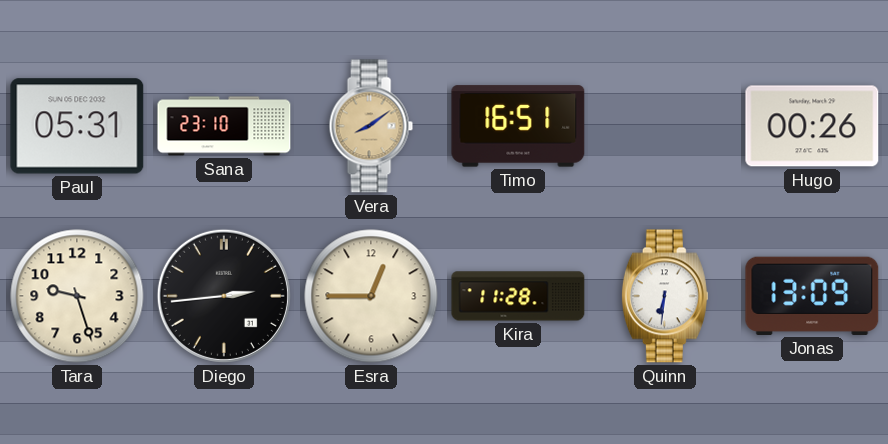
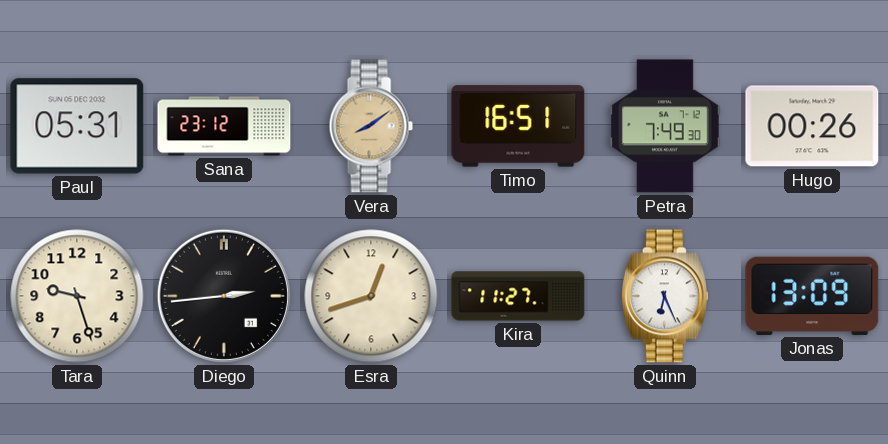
Sana: 23:10 -> 23:12
Petra: none -> 7:49
Esra: 12:45 -> 12:42
Kira: 11:28 -> 11:27
Quinn: 6:31 -> 6:26
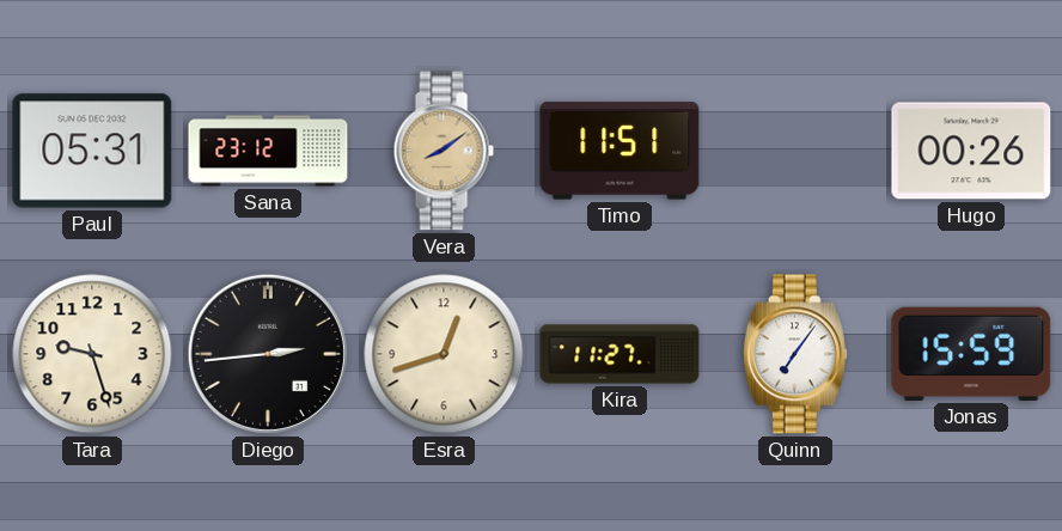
Timo: 16:51 -> 11:51
Petra: 7:49 -> none
Quinn: 6:26 -> 7:06
Jonas: 13:09 -> 15:59
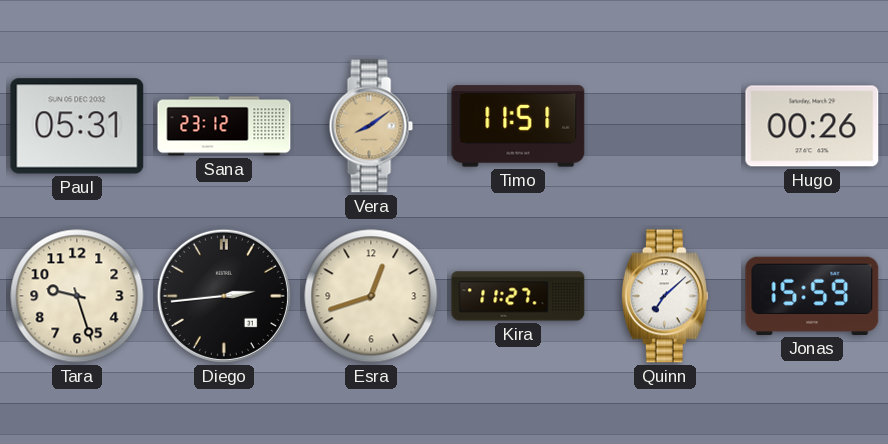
Quinn: 7:06 -> 7:08
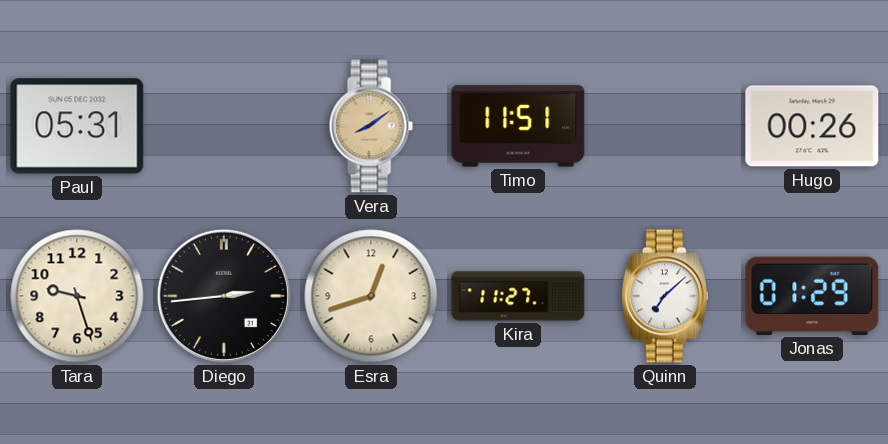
Sana: 23:12 -> none
Jonas: 15:59 -> 01:29
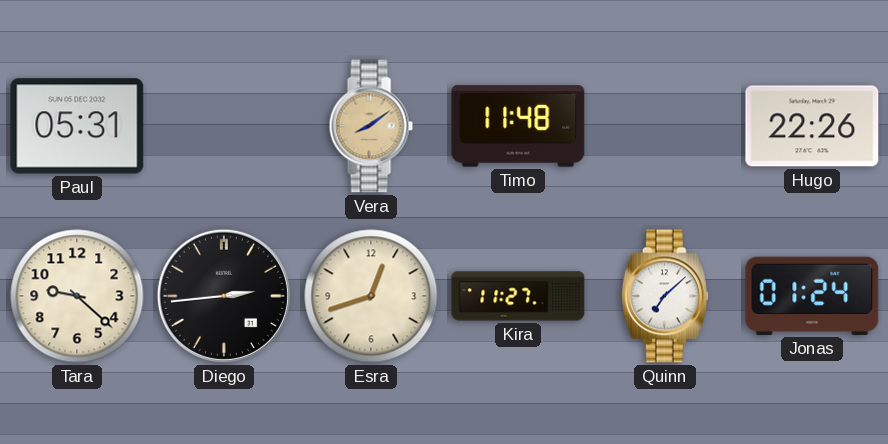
Timo: 11:51 -> 11:48
Hugo: 00:26 -> 22:26
Tara: 9:27 -> 9:22
Jonas: 01:29 -> 01:24
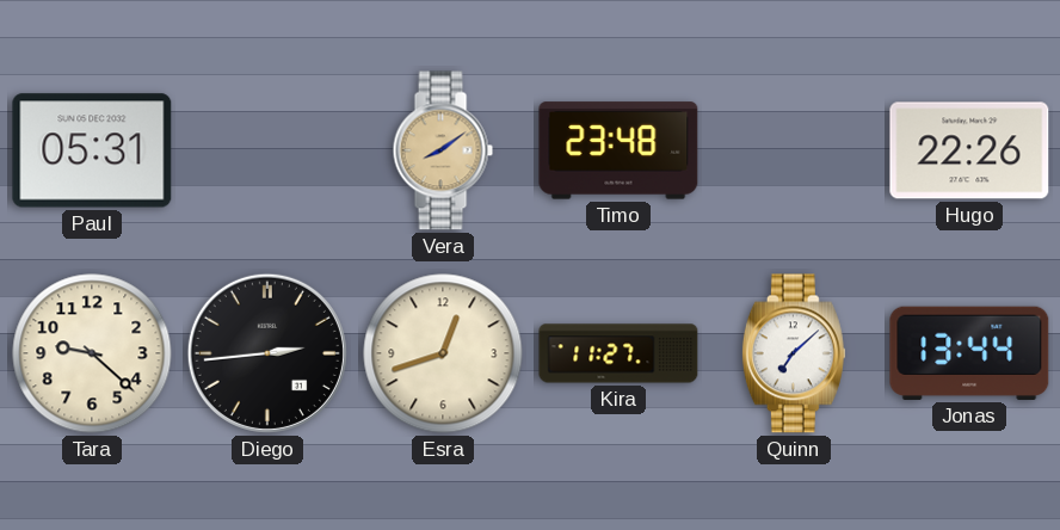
Timo: 11:48 -> 23:48
Jonas: 01:24 -> 13:44
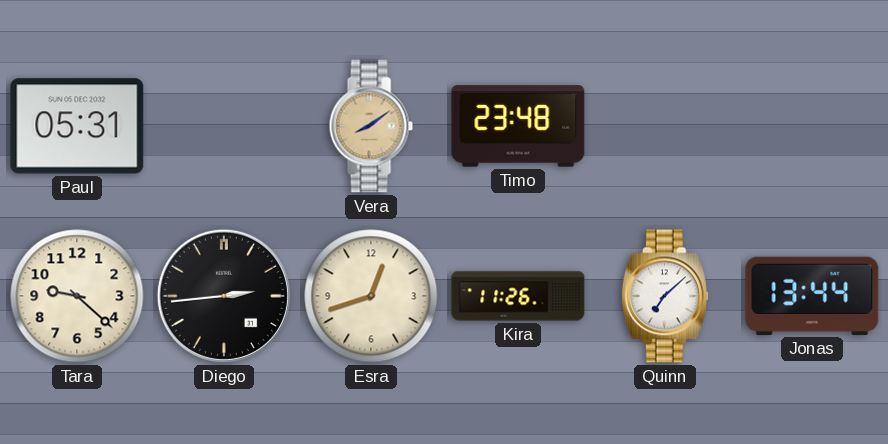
Hugo: 22:26 -> none
Kira: 11:27 -> 11:26
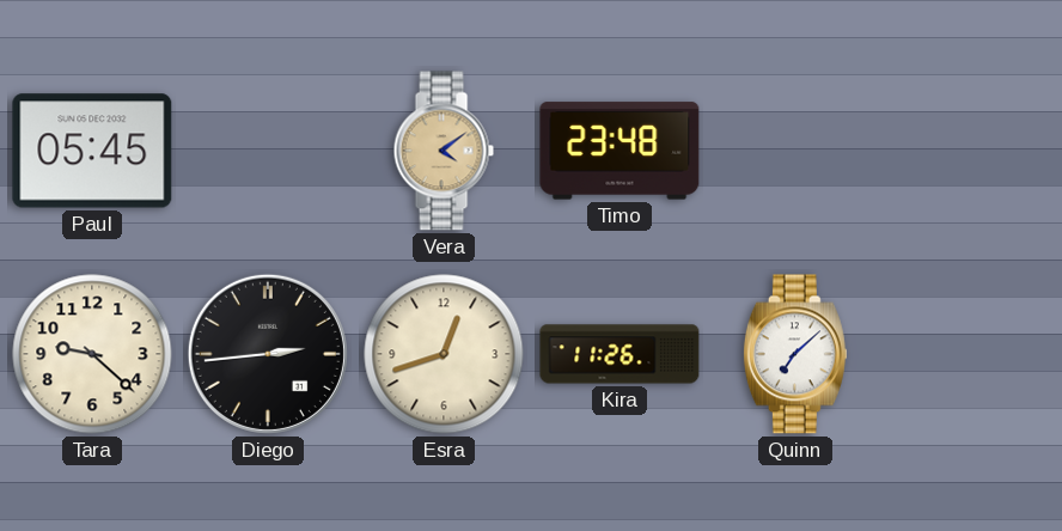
Paul: 05:31 -> 05:45
Vera: 8:09 -> 4:09
Jonas: 13:44 -> none
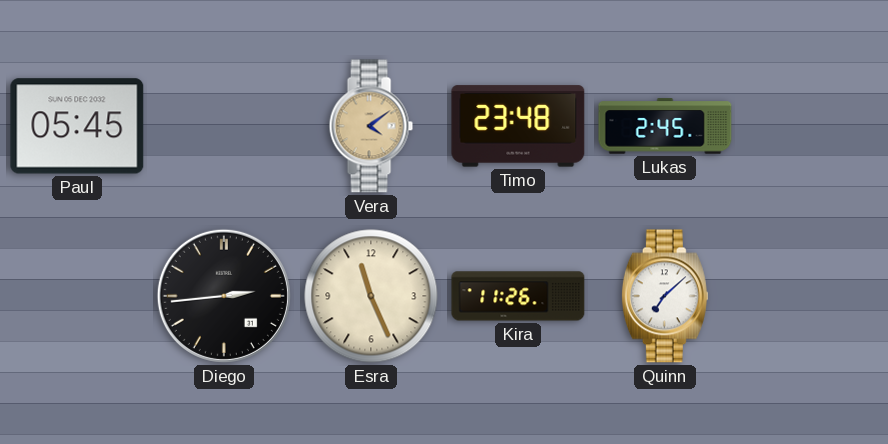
Lukas: none -> 2:45
Tara: 9:22 -> none
Esra: 12:42 -> 11:26
